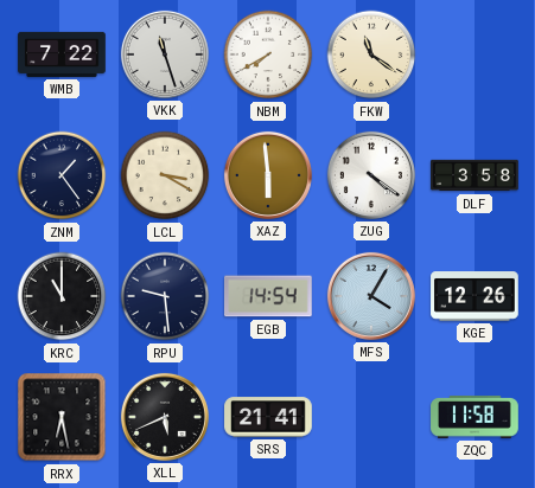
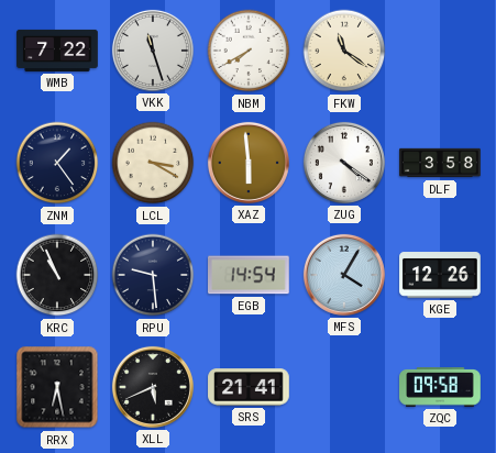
KRC: 11:00 -> 10:56
ZQC: 11:58 -> 09:58
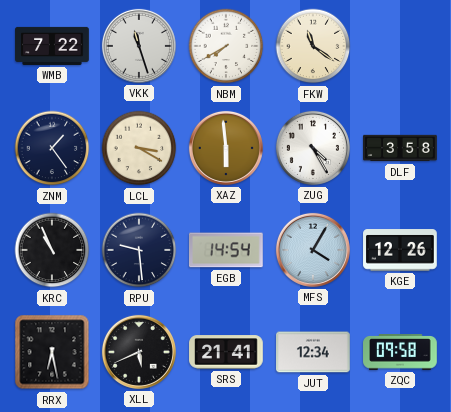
ZUG: 4:21 -> 4:25
JUT: none -> 12:34
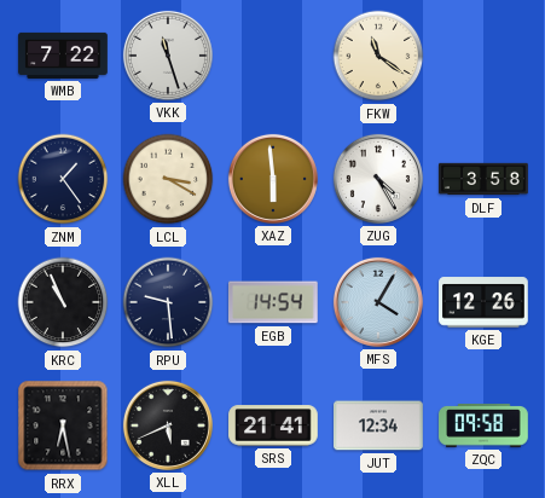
NBM: 7:40 -> none
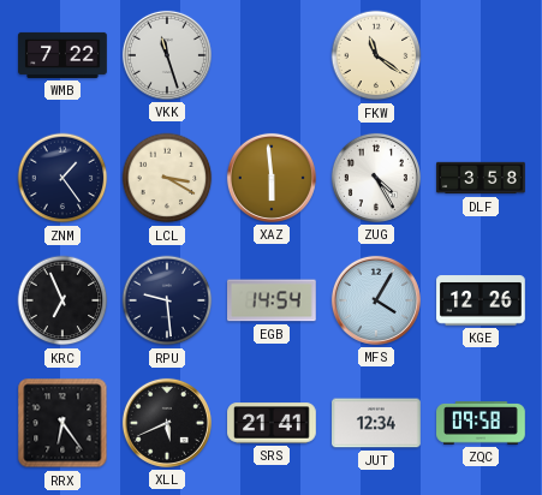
KRC: 10:56 -> 6:56
RRX: 6:28 -> 6:24
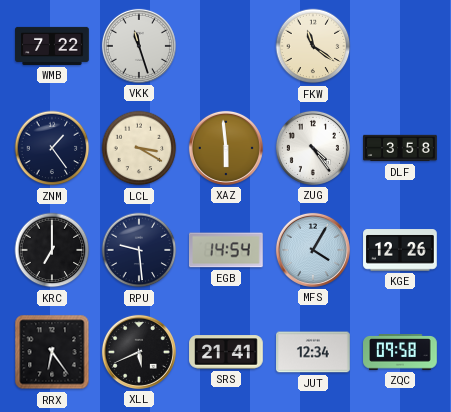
ZUG: 4:25 -> 4:24
KRC: 6:56 -> 7:00
